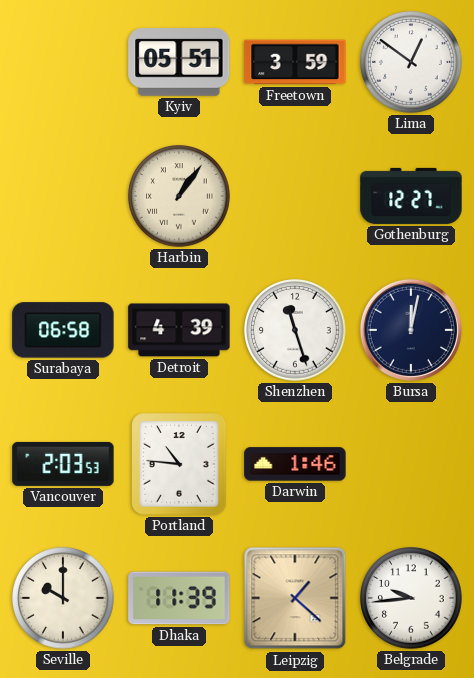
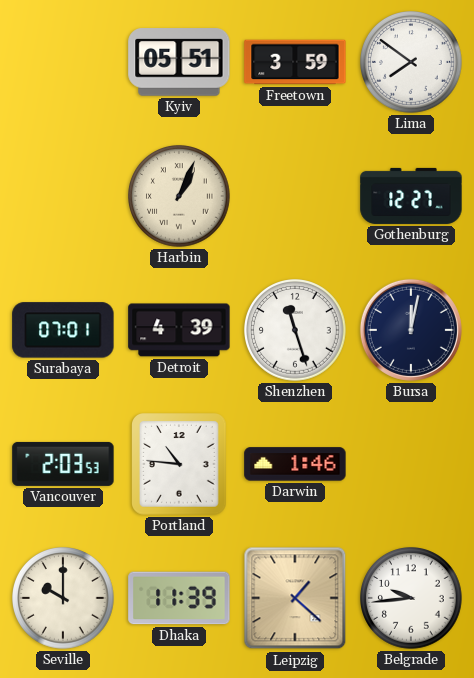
Lima: 12:51 -> 7:51
Harbin: 1:06 -> 1:04
Surabaya: 06:58 -> 07:01
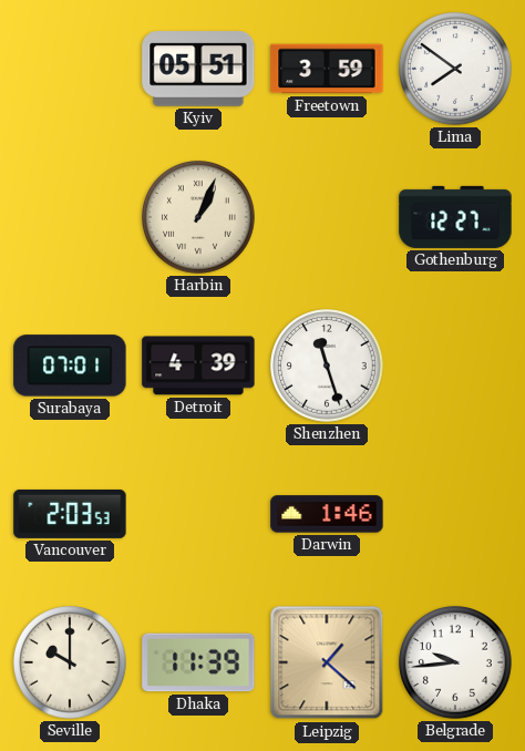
Bursa: 12:02 -> none
Portland: 10:46 -> none
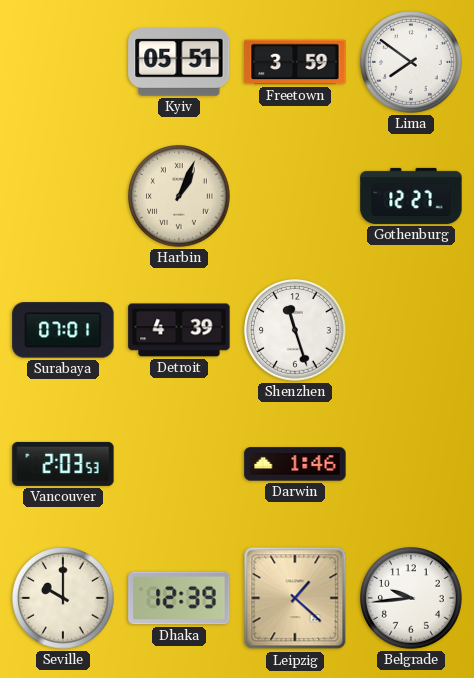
Dhaka: 11:39 -> 12:39
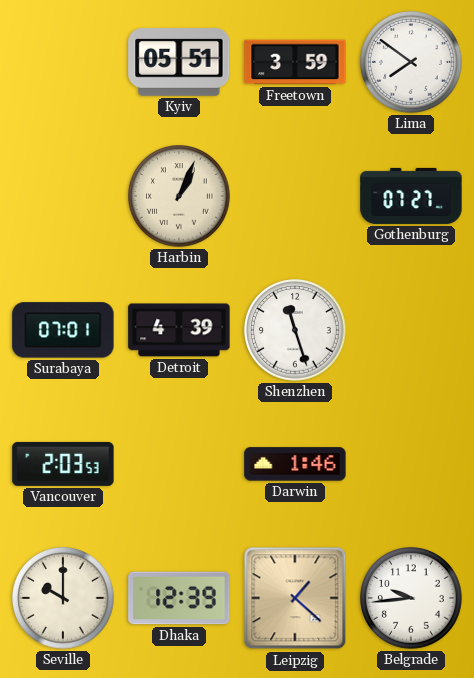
Gothenburg: 12:27 -> 07:27
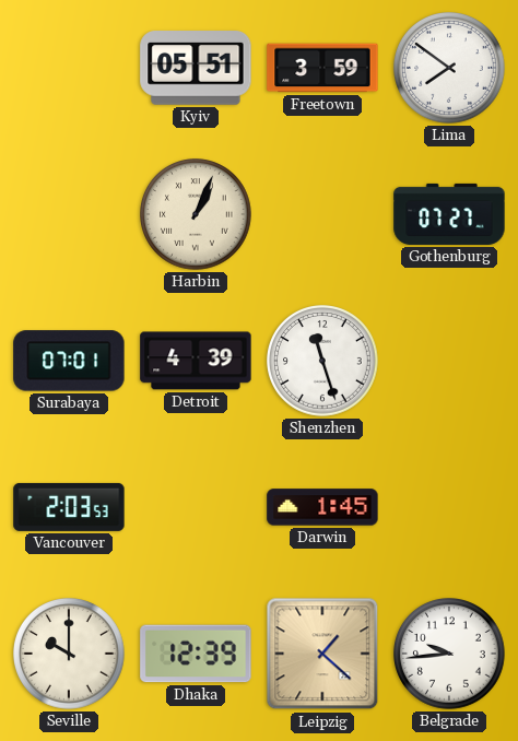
Darwin: 1:46 -> 1:45
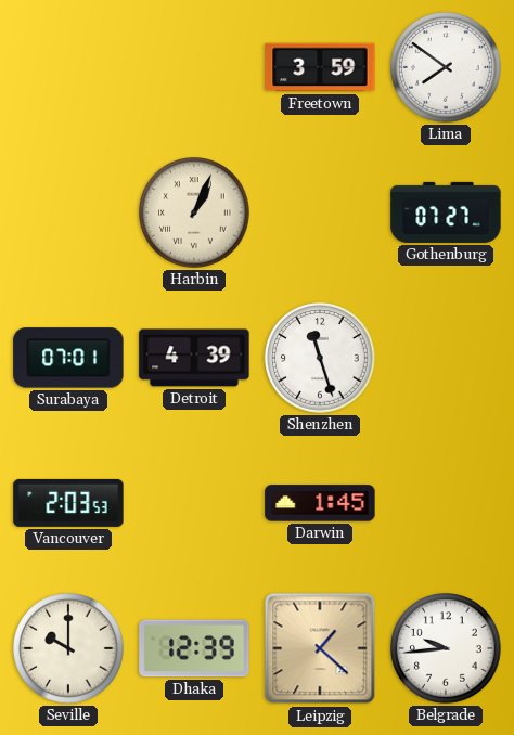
Kyiv: 05:51 -> none
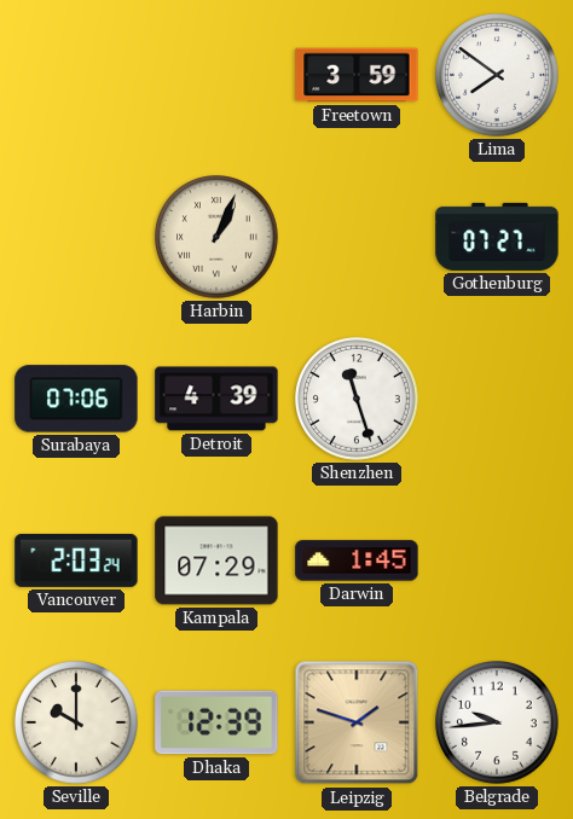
Surabaya: 07:01 -> 07:06
Vancouver: 2:03:53 -> 2:03:24
Kampala: none -> 07:29
Leipzig: 1:22 -> 1:48
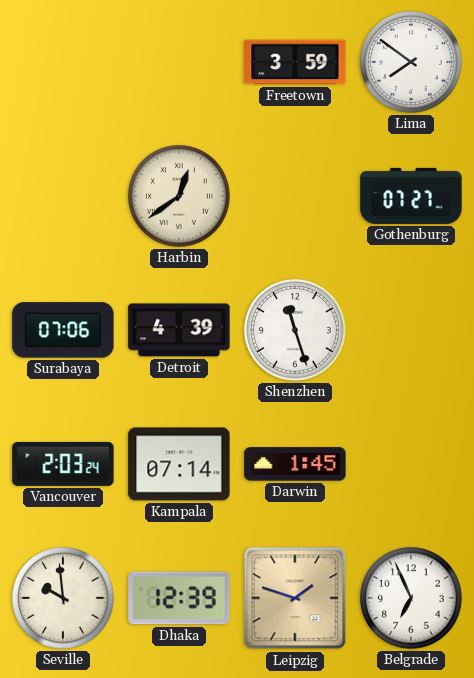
Harbin: 1:04 -> 12:39
Kampala: 07:29 -> 07:14
Seville: 10:00 -> 9:59
Belgrade: 9:44 -> 6:56
